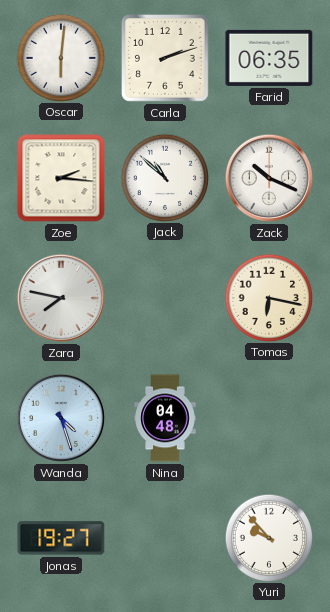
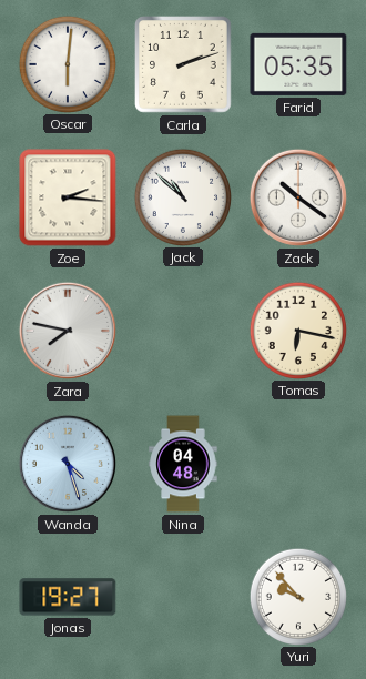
Farid: 06:35 -> 05:35
Zack: 10:19 -> 10:21
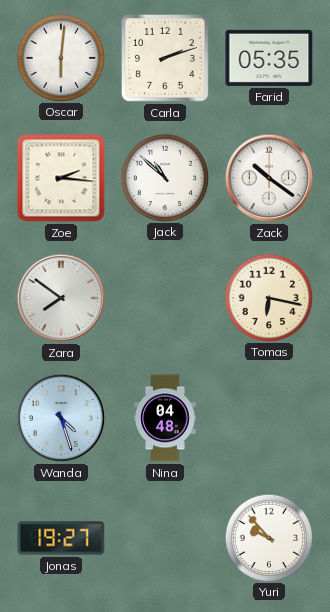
Zara: 7:47 -> 7:51
